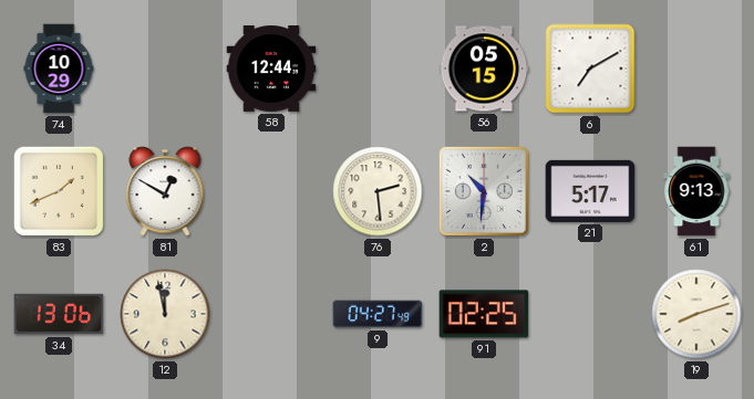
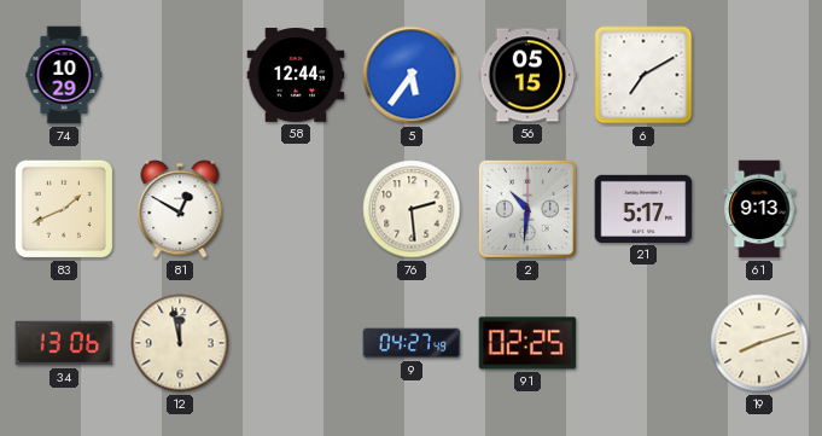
5: none -> 5:36
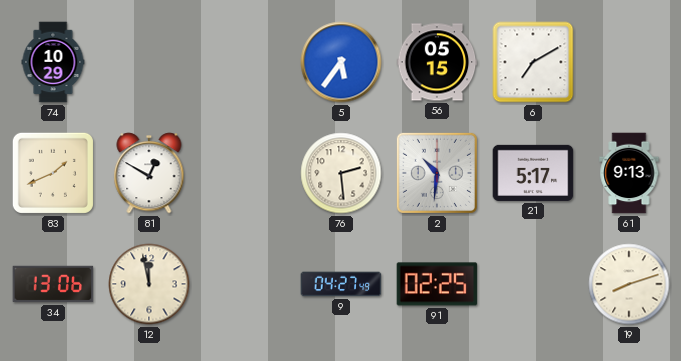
58: 12:44 -> none
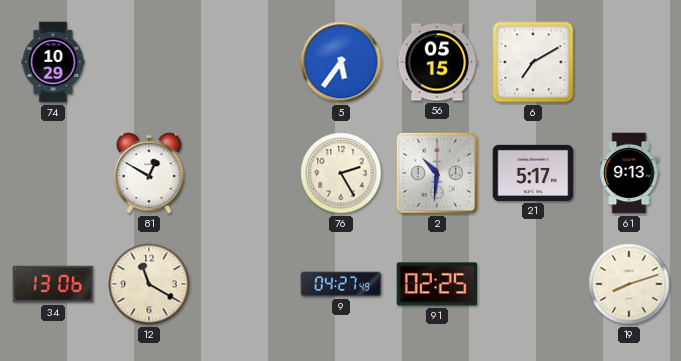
83: 1:41 -> none
76: 2:29 -> 2:25
12: 11:58 -> 11:20
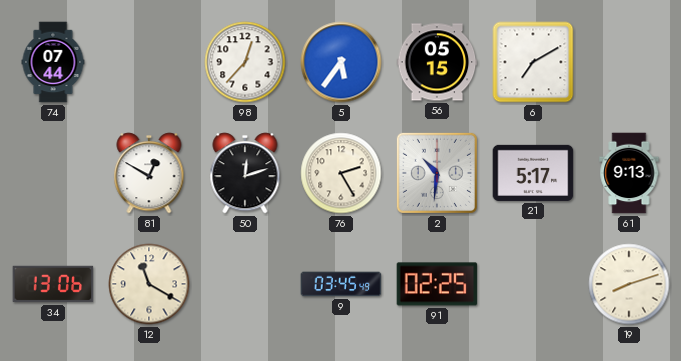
74: 10:29 -> 07:44
98: none -> 12:37
50: none -> 12:12
9: 04:27 -> 03:45
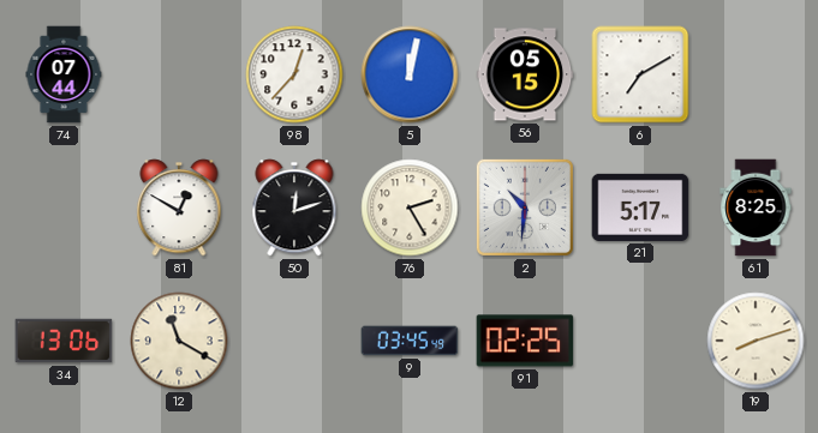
5: 5:36 -> 12:02
61: 9:13 -> 8:25
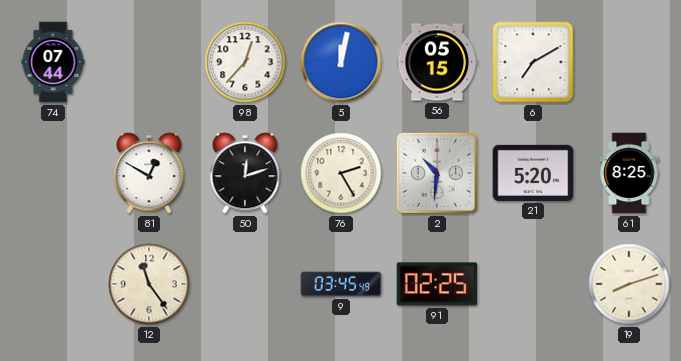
21: 5:17 -> 5:20
34: 13:06 -> none
12: 11:20 -> 11:24
